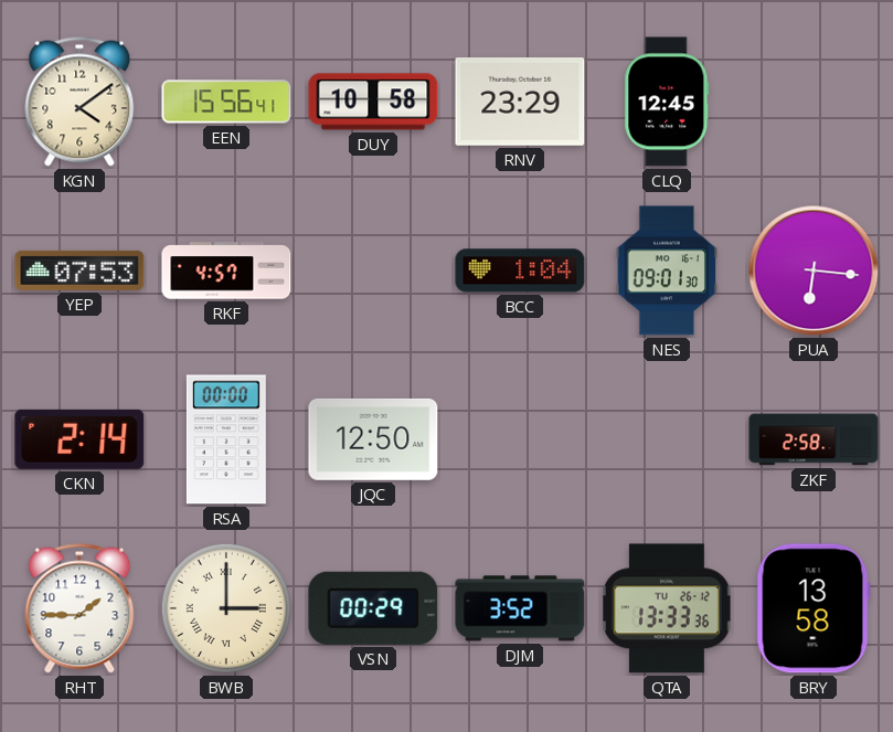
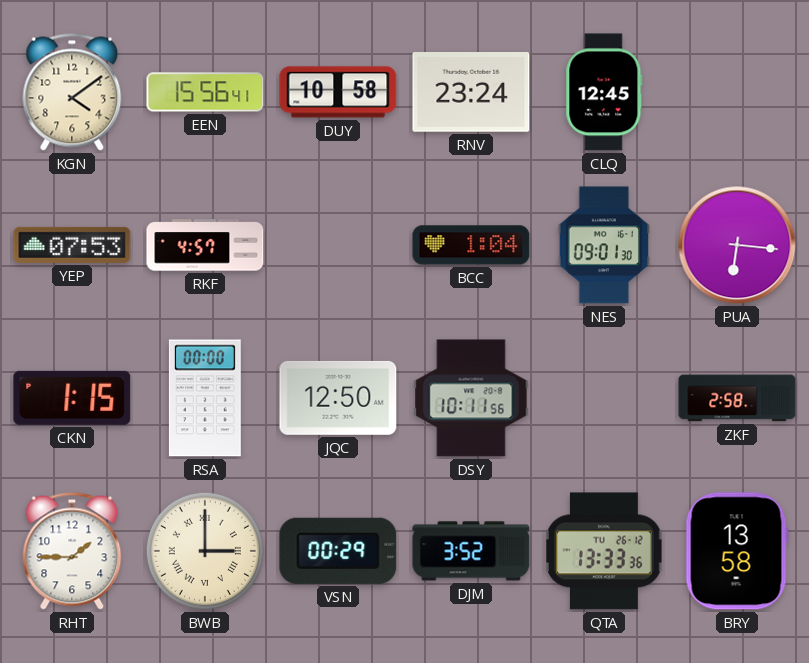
RNV: 23:29 -> 23:24
CKN: 2:14 -> 1:15
DSY: none -> 10:11
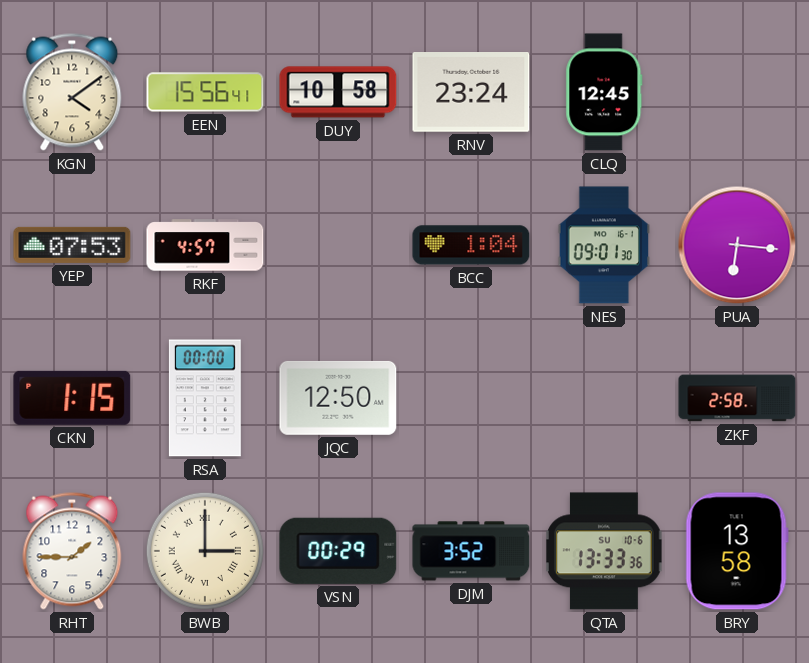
DSY: 10:11 -> none
QTA date: TU 26-12 -> SU 10-6
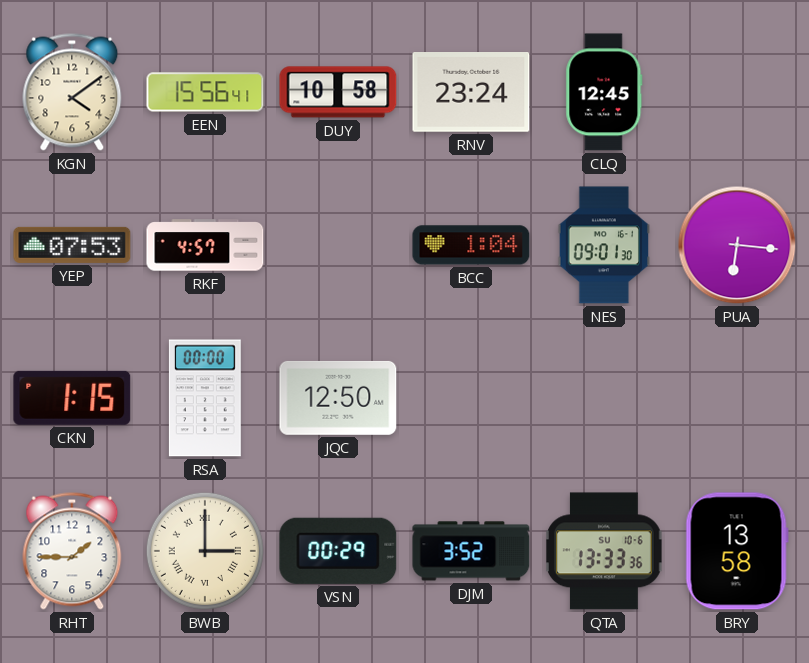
ZKF: 2:58 -> none
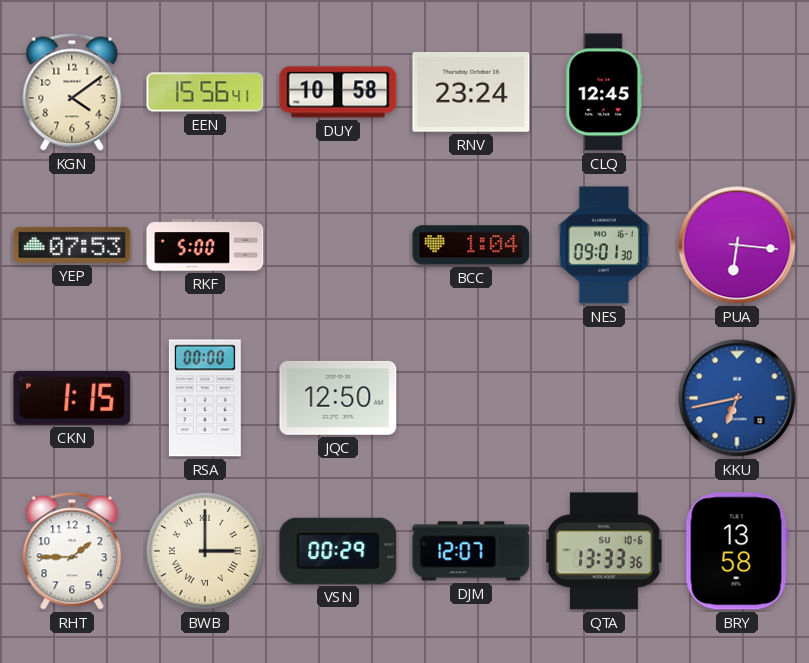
RKF: 4:57 -> 5:00
KKU: none -> 6:43
DJM: 3:52 -> 12:07
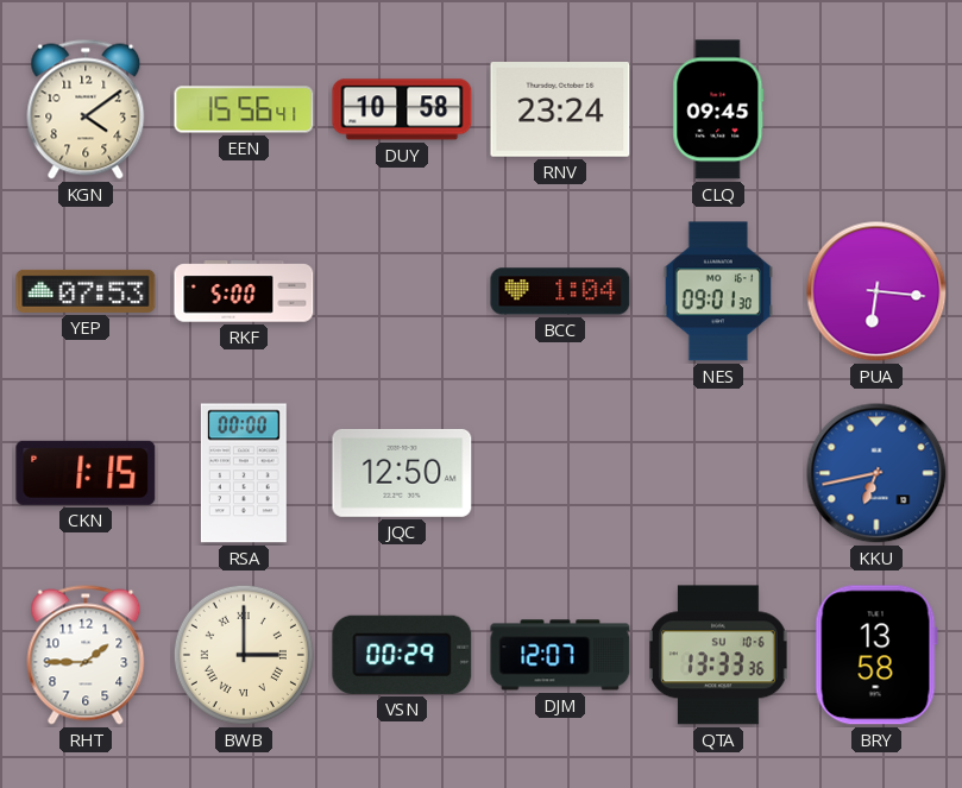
CLQ: 12:45 -> 09:45
